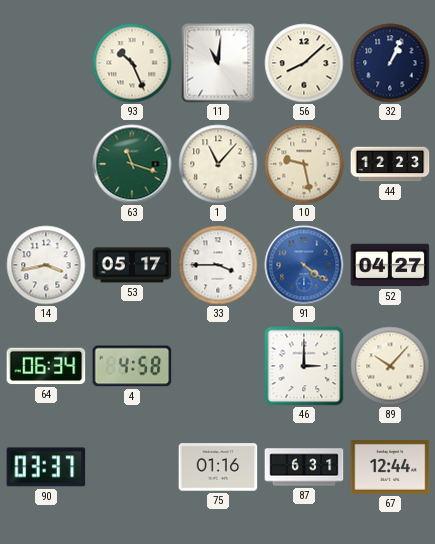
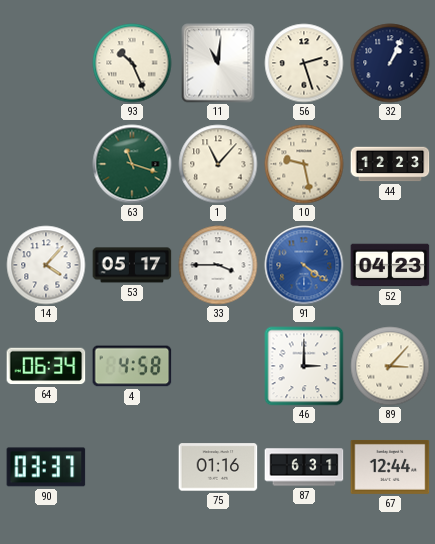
56: 8:08 -> 2:27
14: 3:43 -> 4:07
52: 04:27 -> 04:23
89: 10:07 -> 3:07
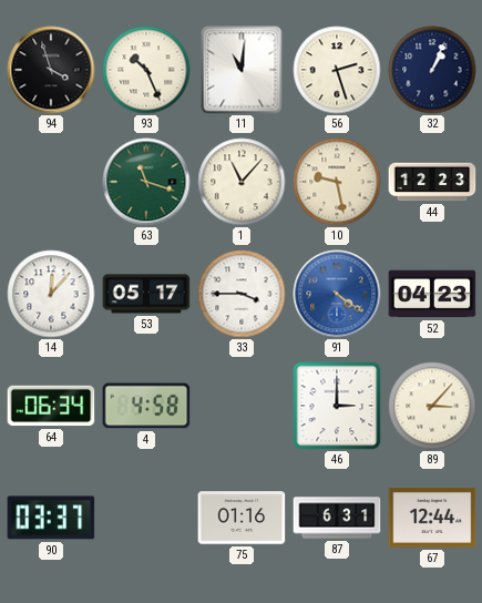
94: none -> 3:57
14: 4:07 -> 12:07
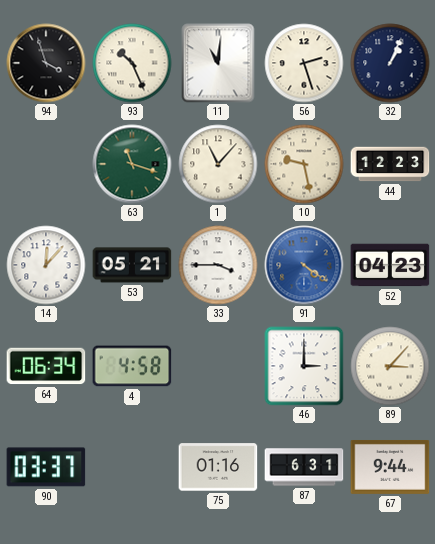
53: 05:17 -> 05:21
67: 12:44 -> 9:44
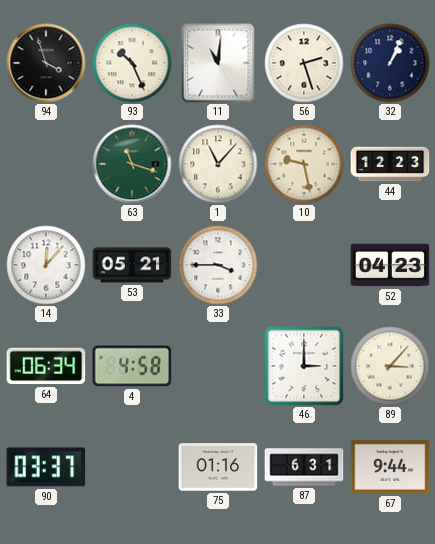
91: 4:21 -> none
